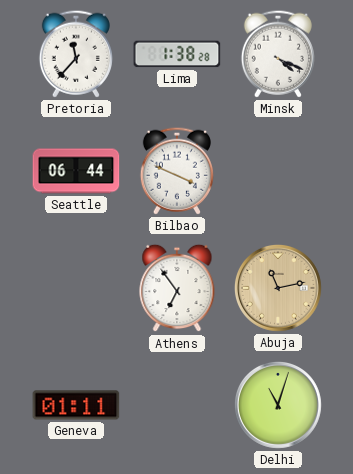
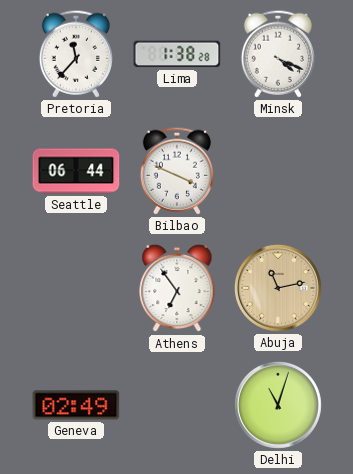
Geneva: 01:11 -> 02:49
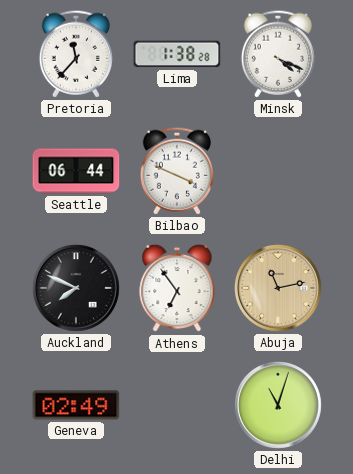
Auckland: none -> 7:49
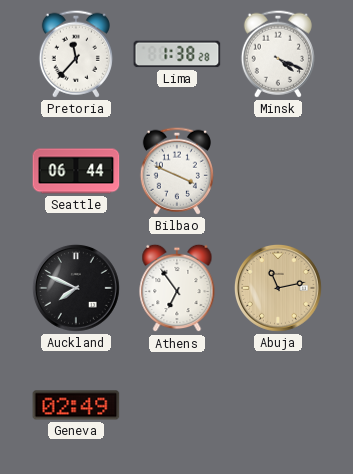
Delhi: 11:03 -> none
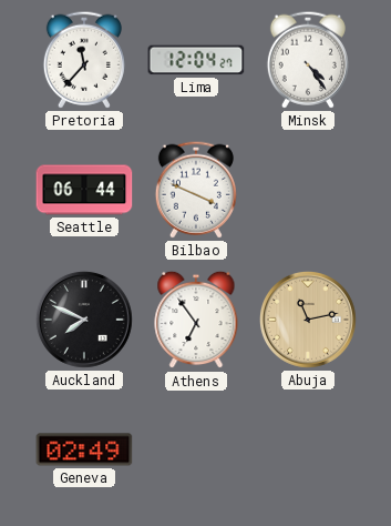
Lima: 1:38 -> 12:04
Minsk: 4:19 -> 4:24
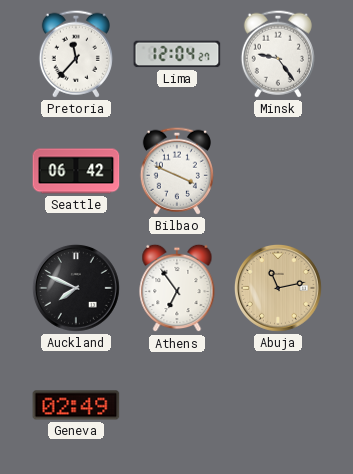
Minsk: 4:24 -> 9:24
Seattle: 06:44 -> 06:42
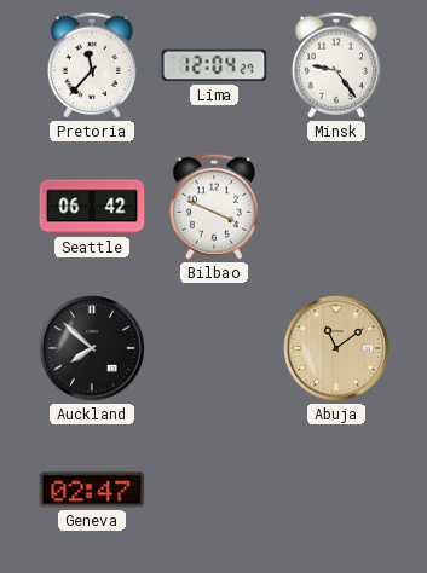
Auckland: 7:49 -> 7:52
Athens: 6:54 -> none
Abuja: 11:13 -> 11:09
Geneva: 02:49 -> 02:47
